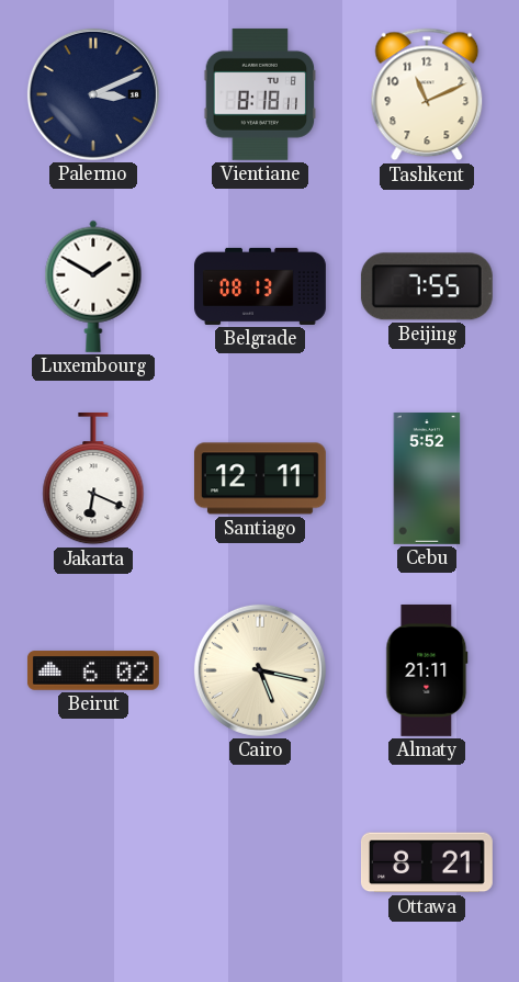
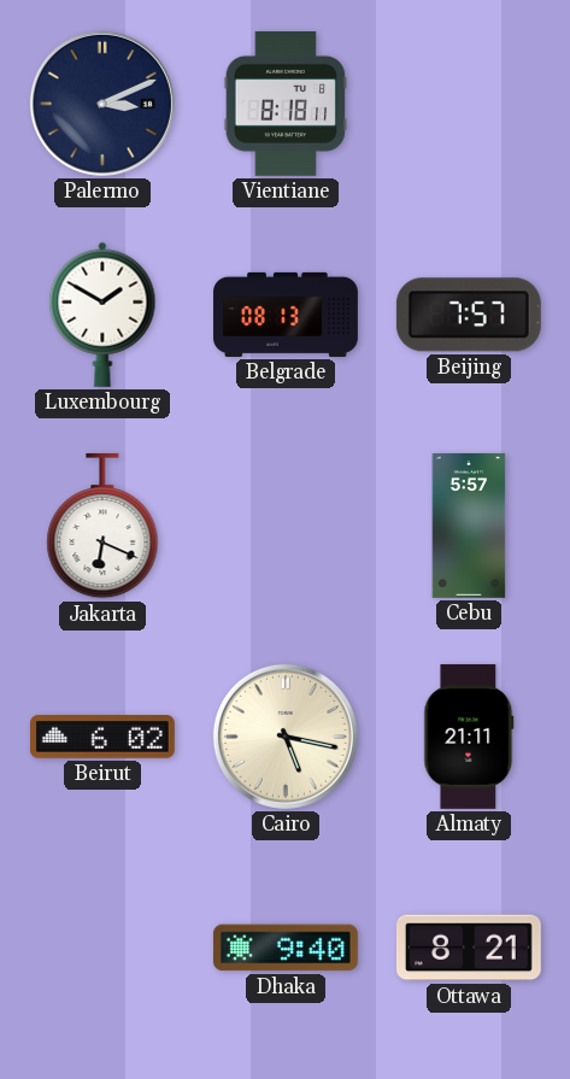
Tashkent: 11:11 -> none
Beijing: 7:55 -> 7:57
Santiago: 12:11 -> none
Cebu: 5:52 -> 5:57
Dhaka: none -> 9:40
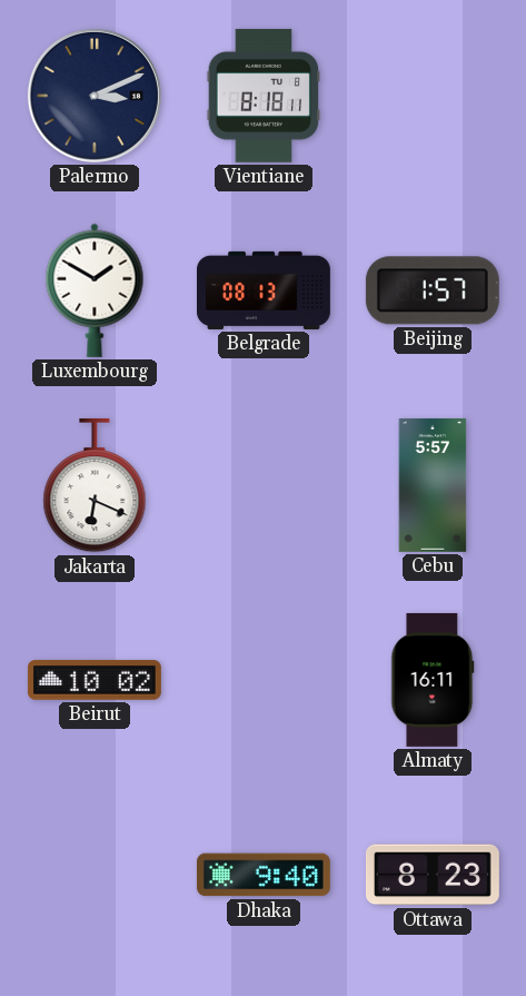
Beijing: 7:57 -> 1:57
Beirut: 6:02 -> 10:02
Cairo: 5:17 -> none
Almaty: 21:11 -> 16:11
Ottawa: 8:21 -> 8:23
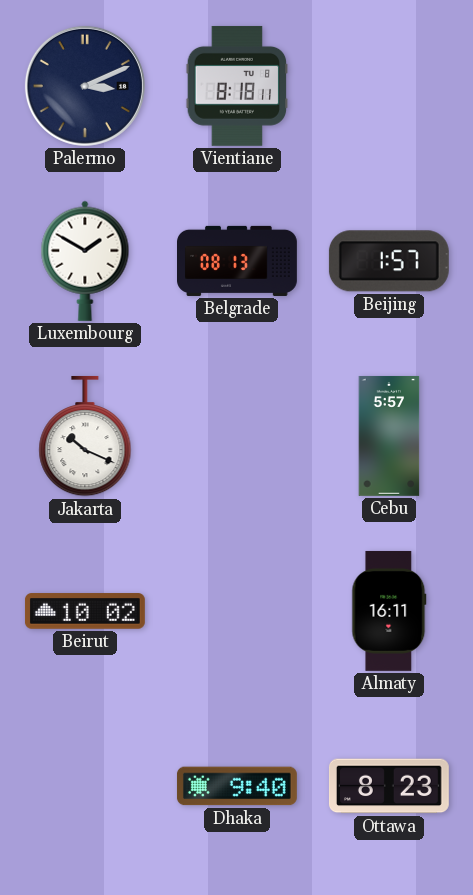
Jakarta: 6:19 -> 10:19
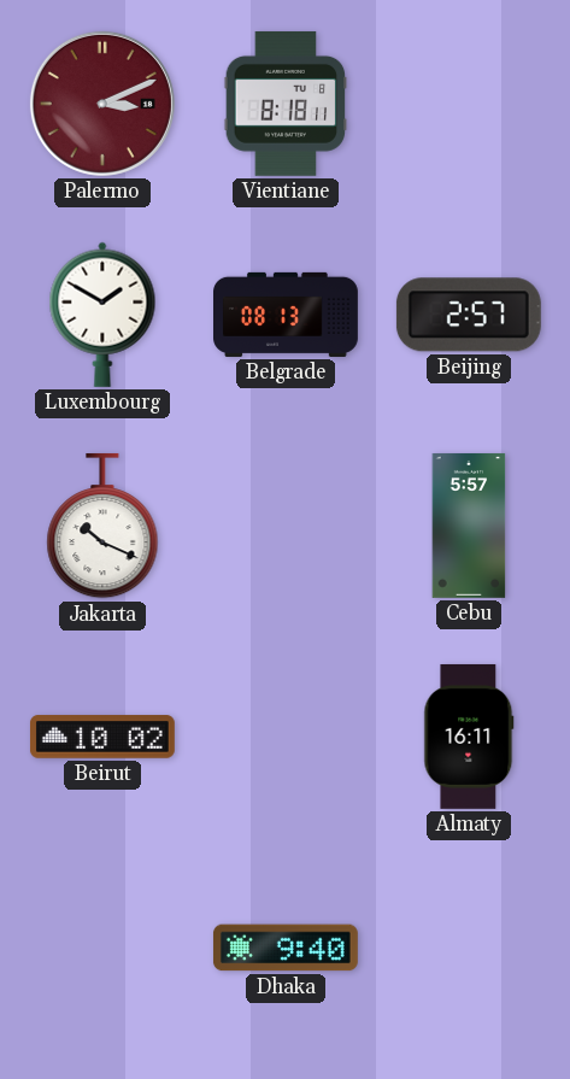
Palermo dial: navy -> burgundy
Beijing: 1:57 -> 2:57
Ottawa: 8:23 -> none
